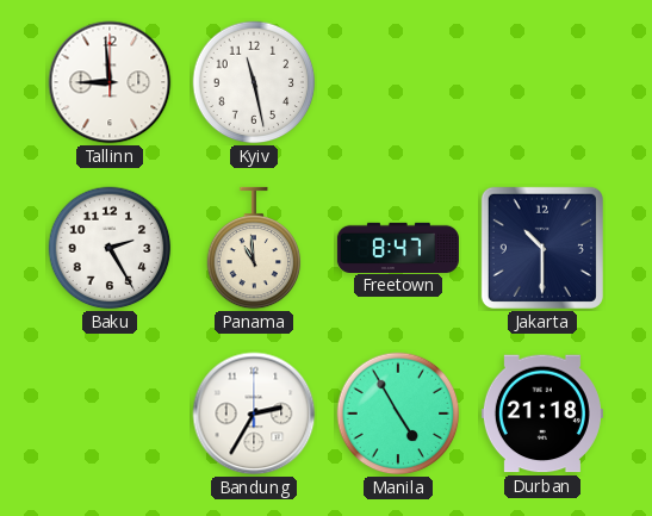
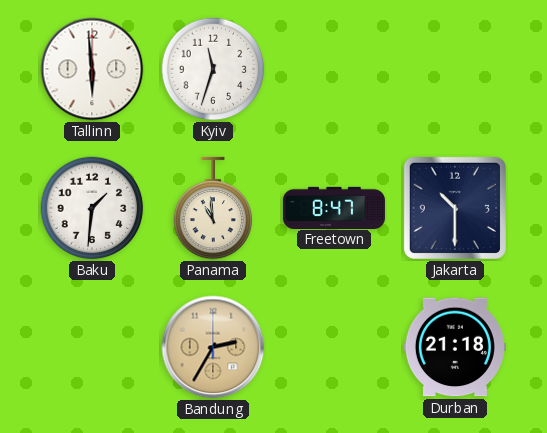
Tallinn: 8:59 -> 5:59
Kyiv: 11:28 -> 11:33
Baku: 2:25 -> 1:31
Bandung dial: white -> champagne
Manila: 4:55 -> none
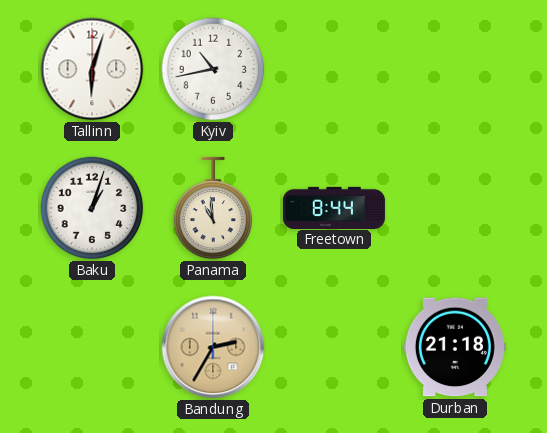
Tallinn: 5:59 -> 6:03
Kyiv: 11:33 -> 10:43
Baku: 1:31 -> 1:03
Freetown: 8:47 -> 8:44
Jakarta: 10:30 -> none
